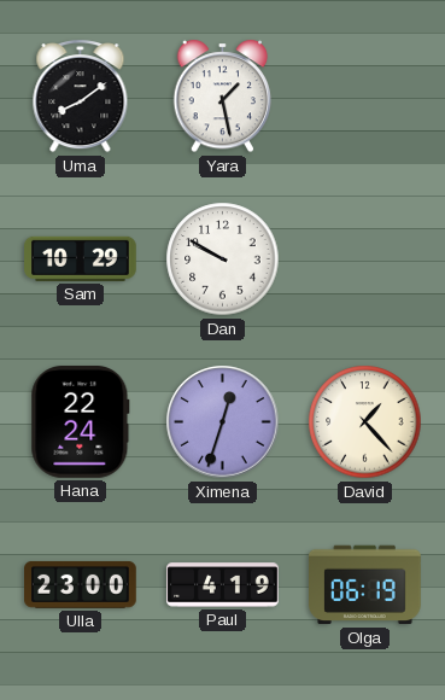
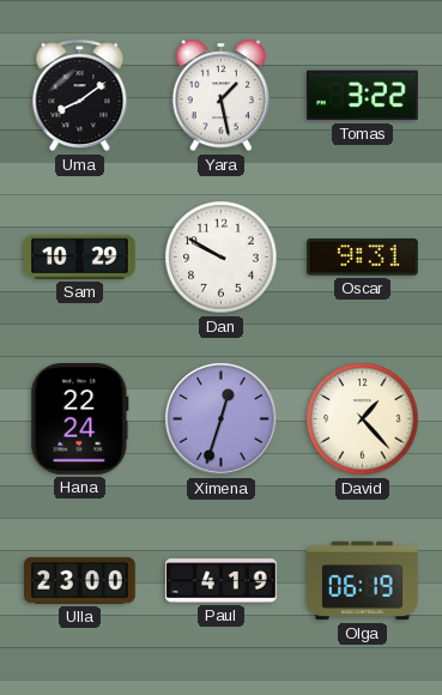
Tomas: none -> 3:22
Oscar: none -> 9:31
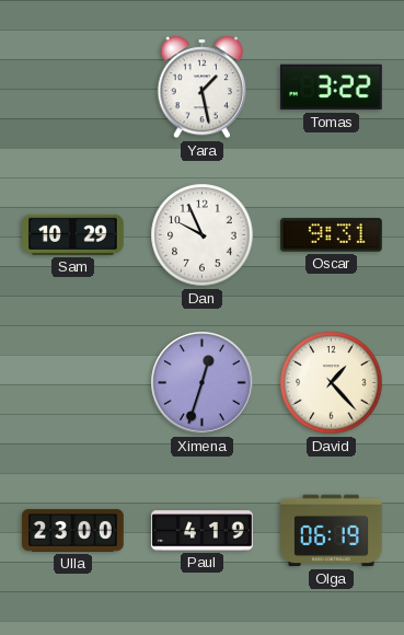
Uma: 8:09 -> none
Dan: 9:50 -> 9:56
Hana: 22:24 -> none
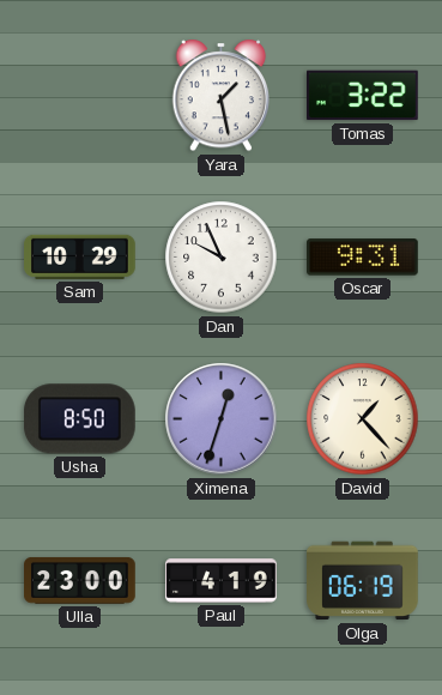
Usha: none -> 8:50
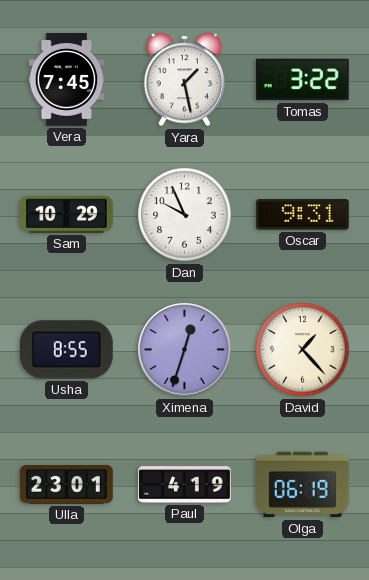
Vera: none -> 7:45
Usha: 8:50 -> 8:55
Ulla: 23:00 -> 23:01
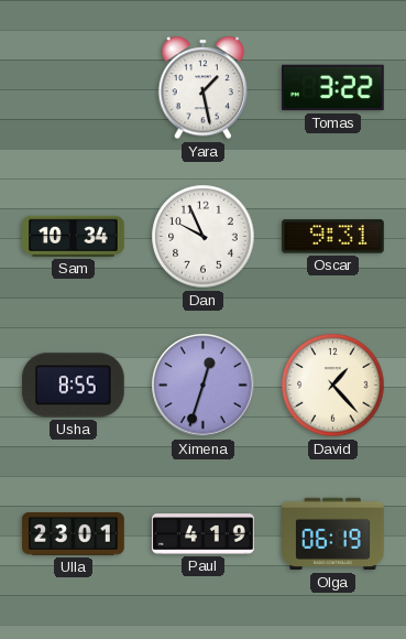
Vera: 7:45 -> none
Sam: 10:29 -> 10:34
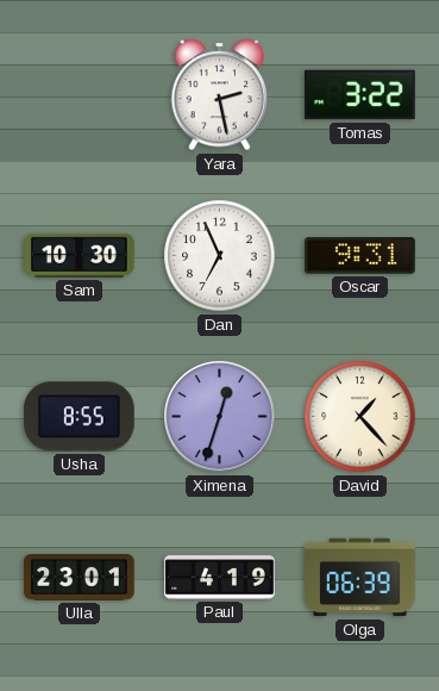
Yara: 1:28 -> 2:28
Sam: 10:34 -> 10:30
Dan: 9:56 -> 6:56
Olga: 06:19 -> 06:39
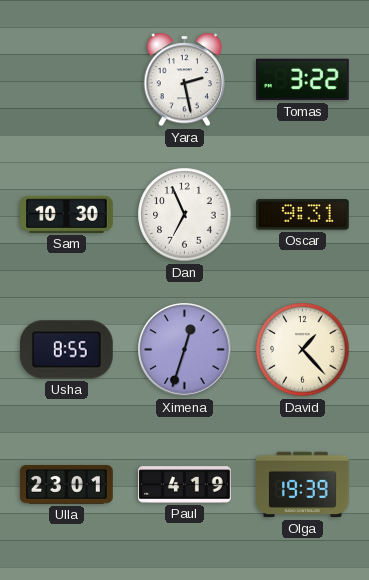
Olga: 06:39 -> 19:39
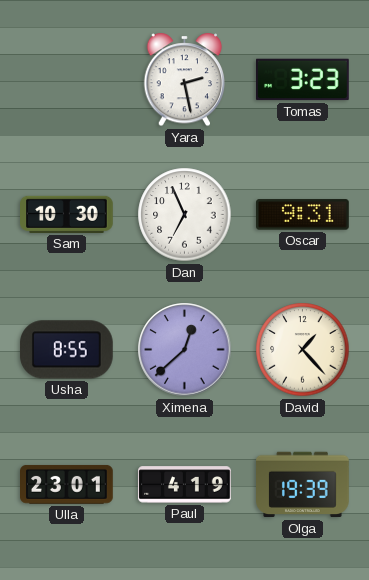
Tomas: 3:22 -> 3:23
Ximena: 12:33 -> 12:38
